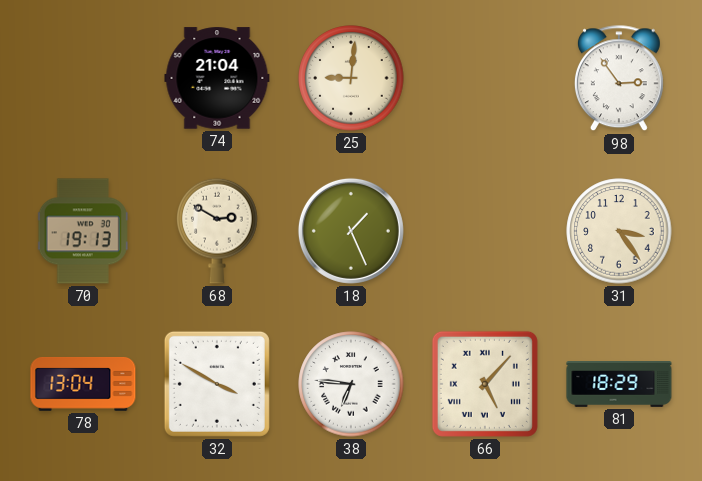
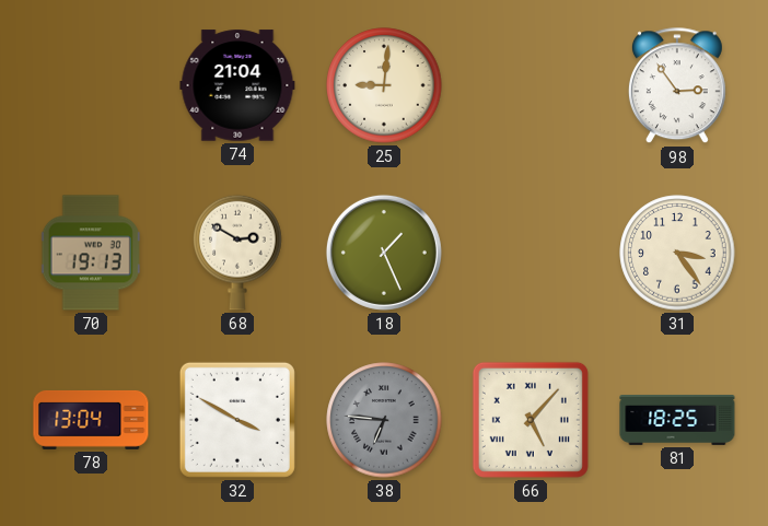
38 dial: white -> grey
81: 18:29 -> 18:25
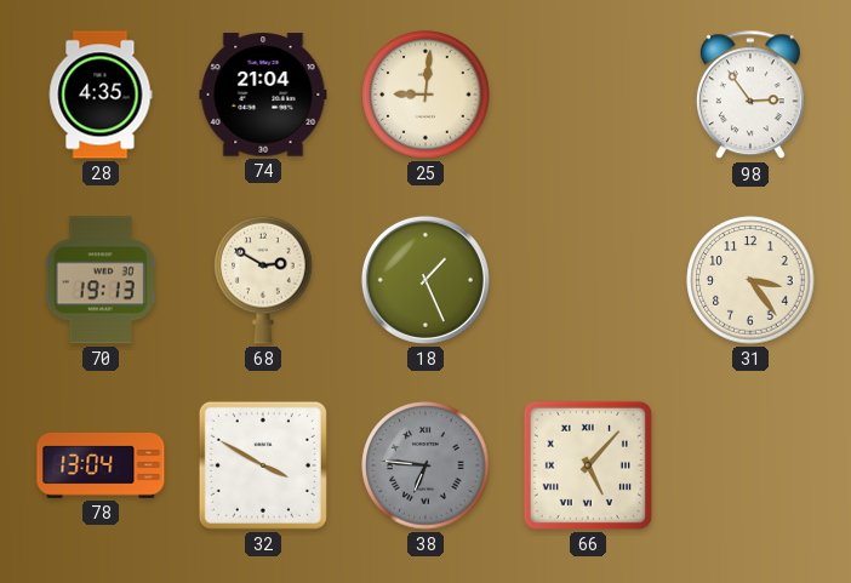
28: none -> 4:35
81: 18:25 -> none
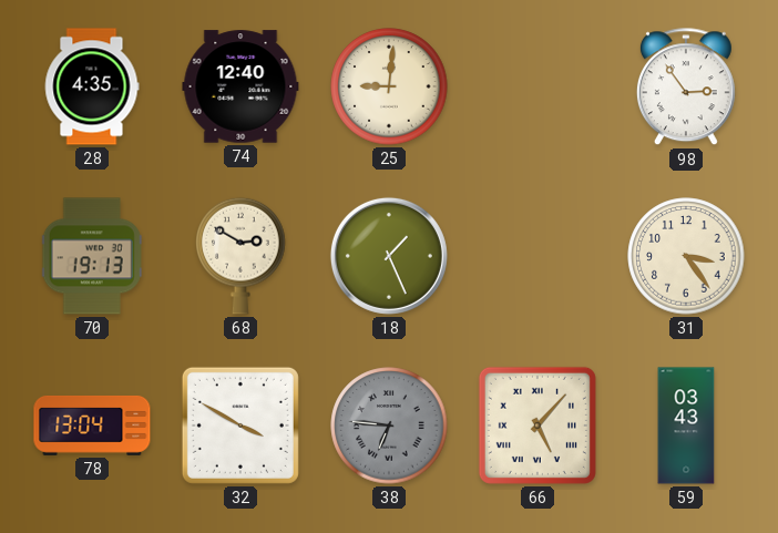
74: 21:04 -> 12:40
59: none -> 03:43
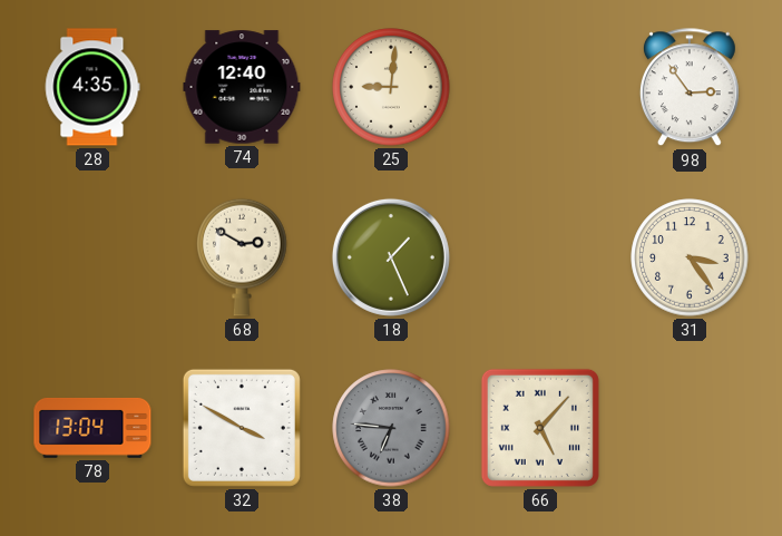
70: 19:13 -> none
59: 03:43 -> none
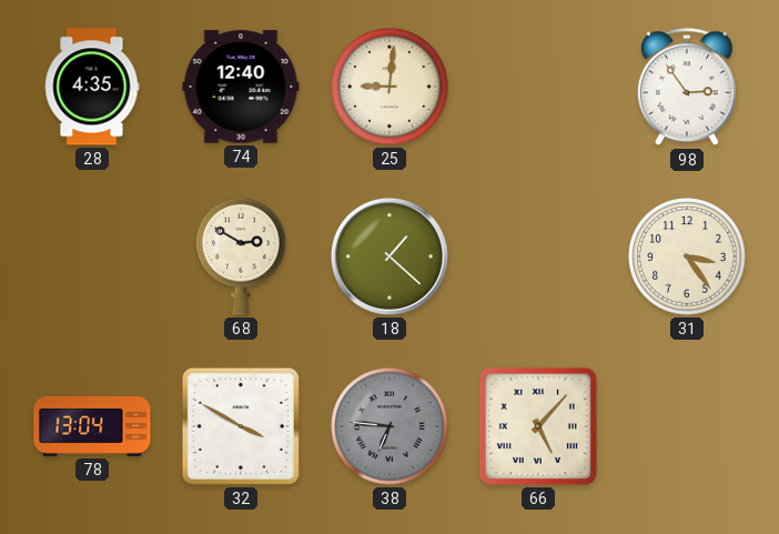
18: 1:26 -> 1:22
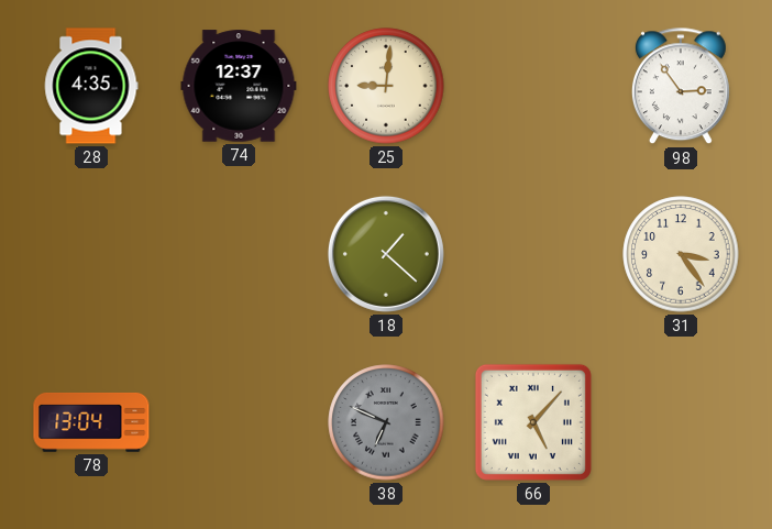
74: 12:40 -> 12:37
68: 2:50 -> none
32: 3:50 -> none
38: 6:46 -> 6:49
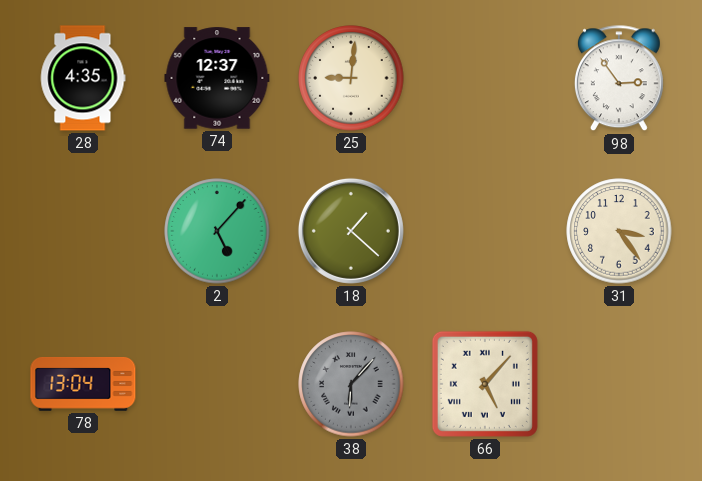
2: none -> 5:07
38: 6:49 -> 6:07
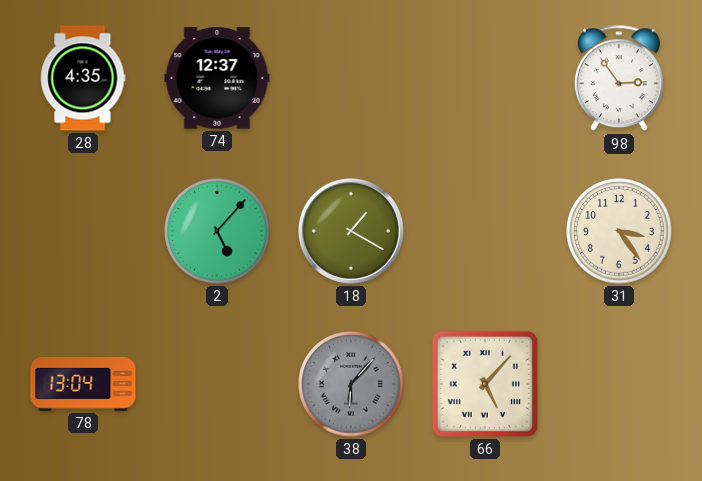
25: 9:01 -> none
18: 1:22 -> 1:20
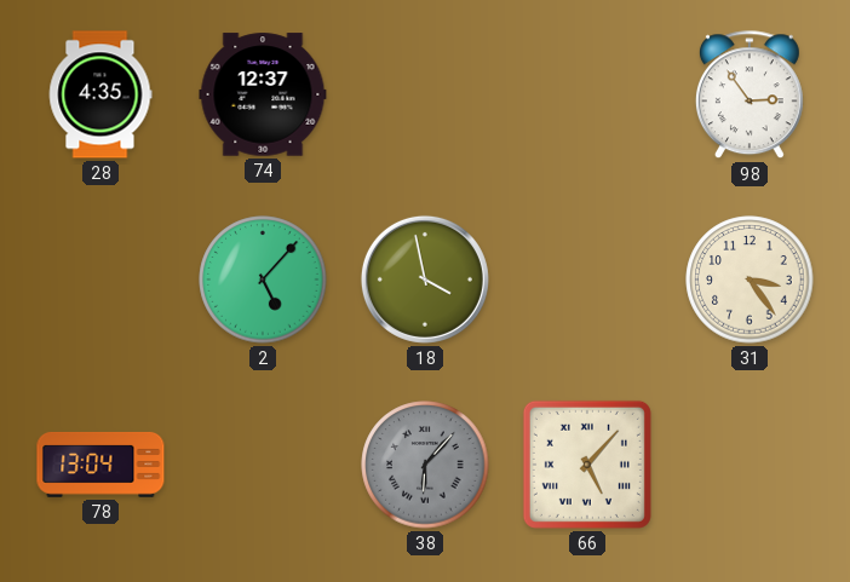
18: 1:20 -> 3:58
